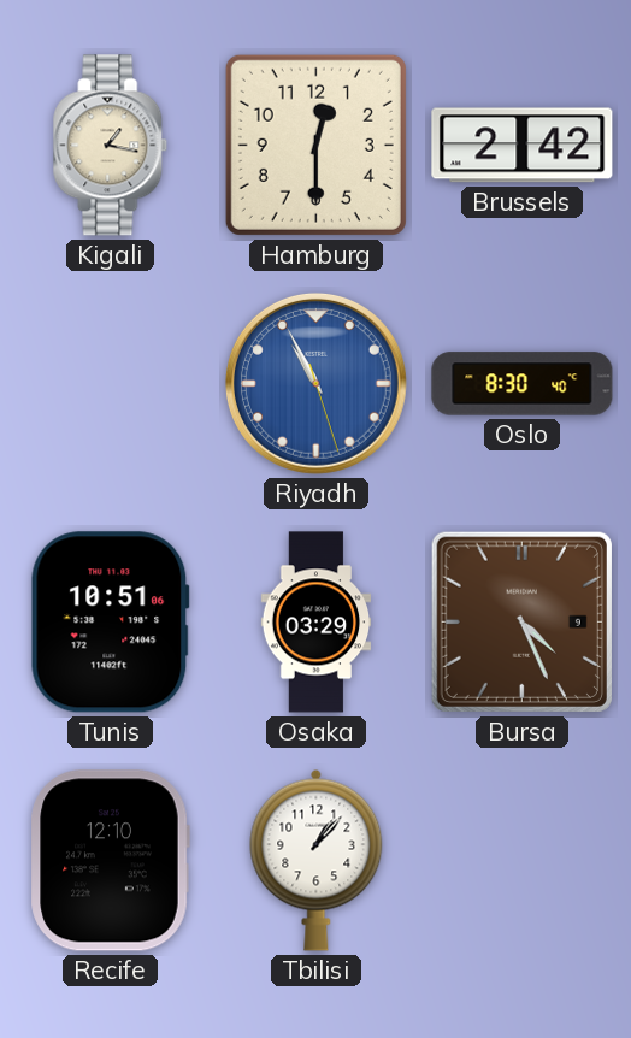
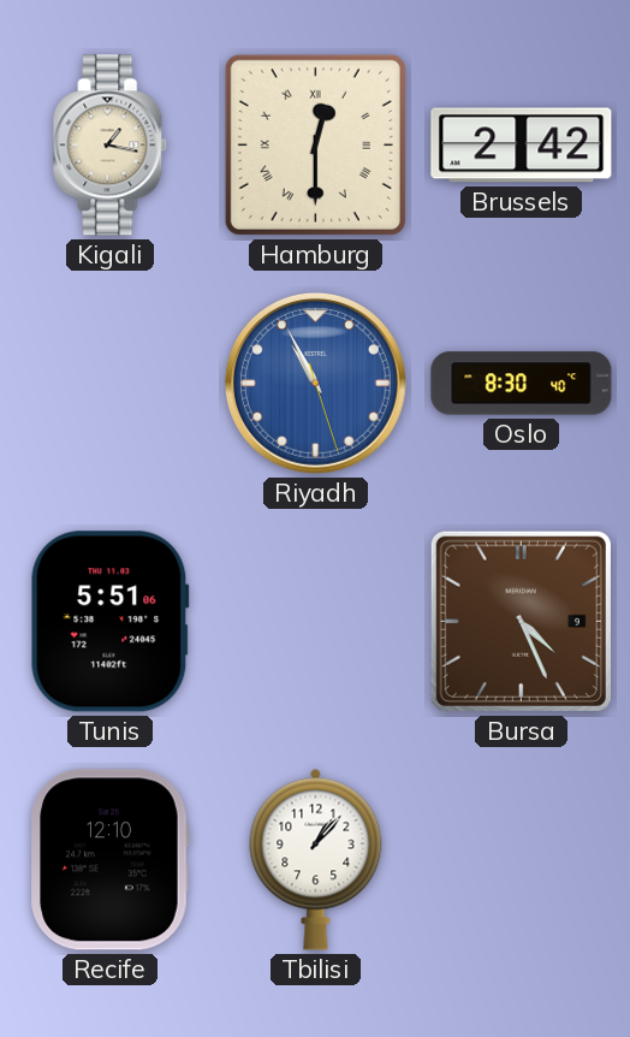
Hamburg numerals: Arabic -> Roman
Tunis: 10:51 -> 5:51
Osaka: 03:29 -> none
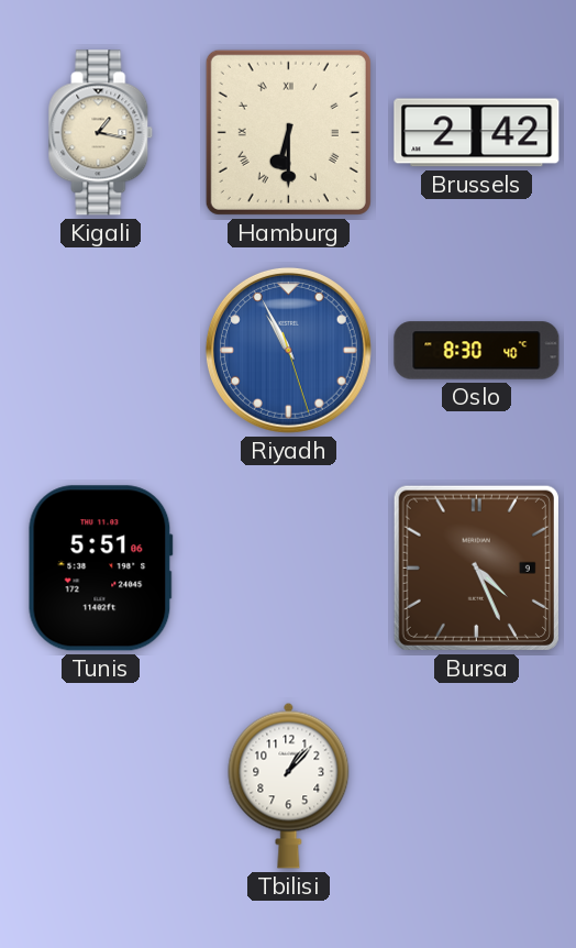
Hamburg: 12:30 -> 6:30
Recife: 12:10 -> none
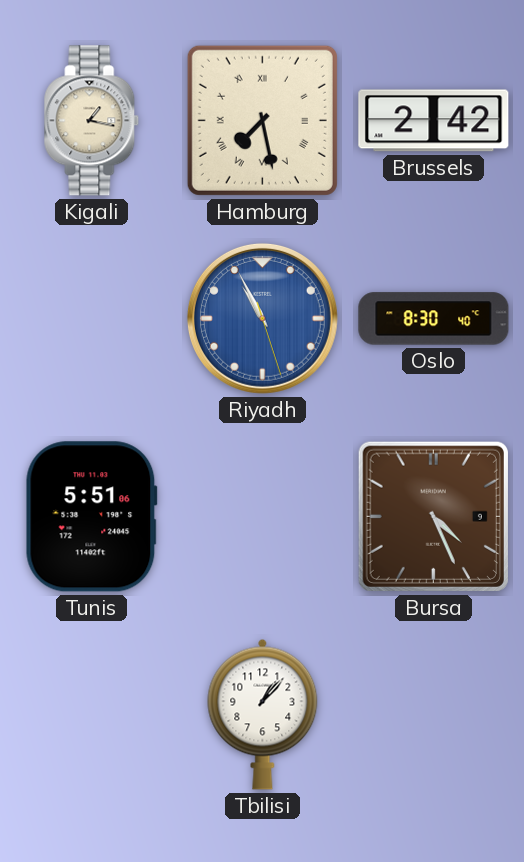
Hamburg: 6:30 -> 7:28
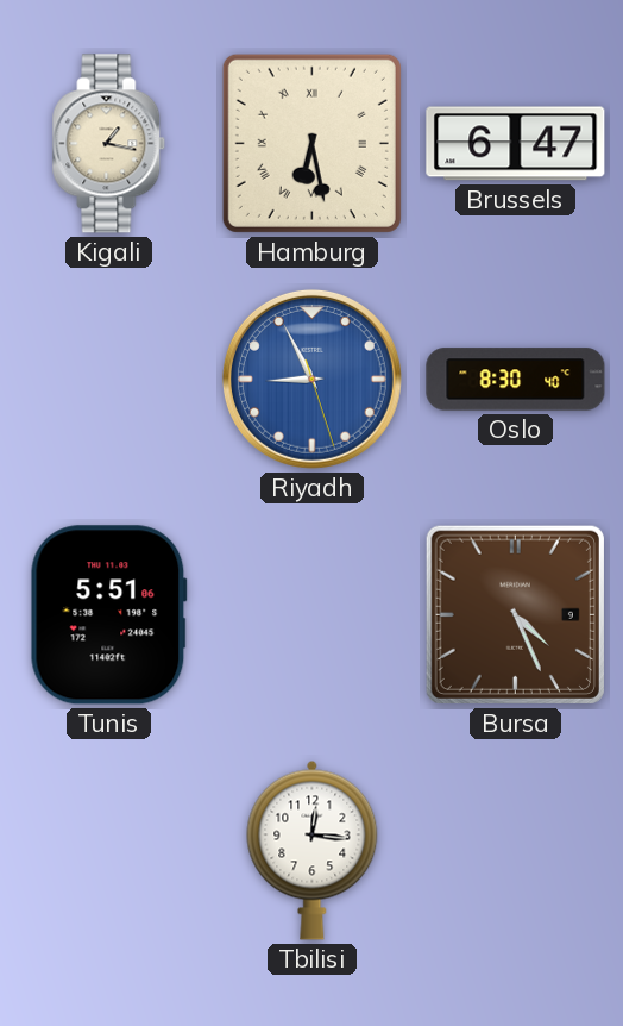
Hamburg: 7:28 -> 6:28
Brussels: 2:42 -> 6:47
Riyadh: 10:55 -> 8:55
Tbilisi: 1:07 -> 12:16
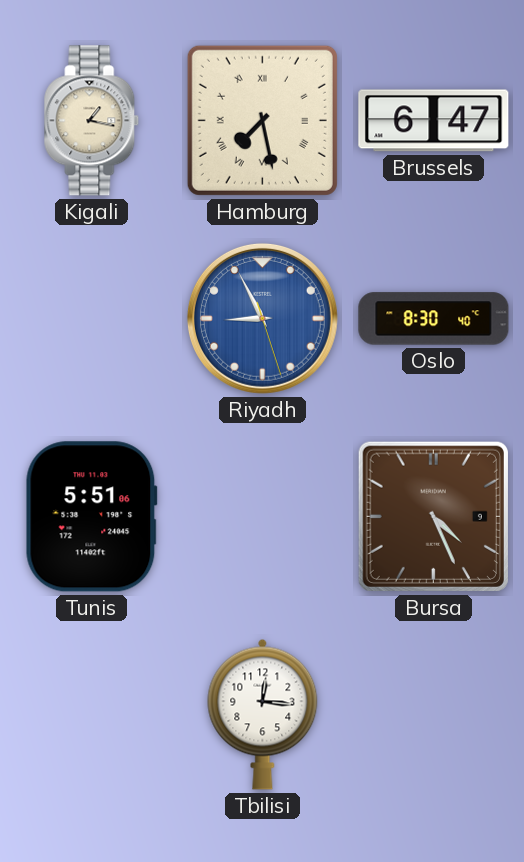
Hamburg: 6:28 -> 7:28
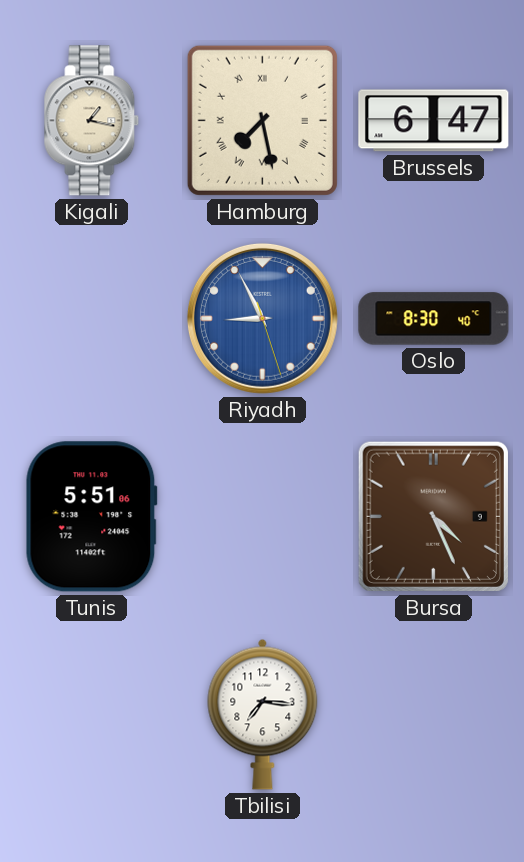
Tbilisi: 12:16 -> 7:16
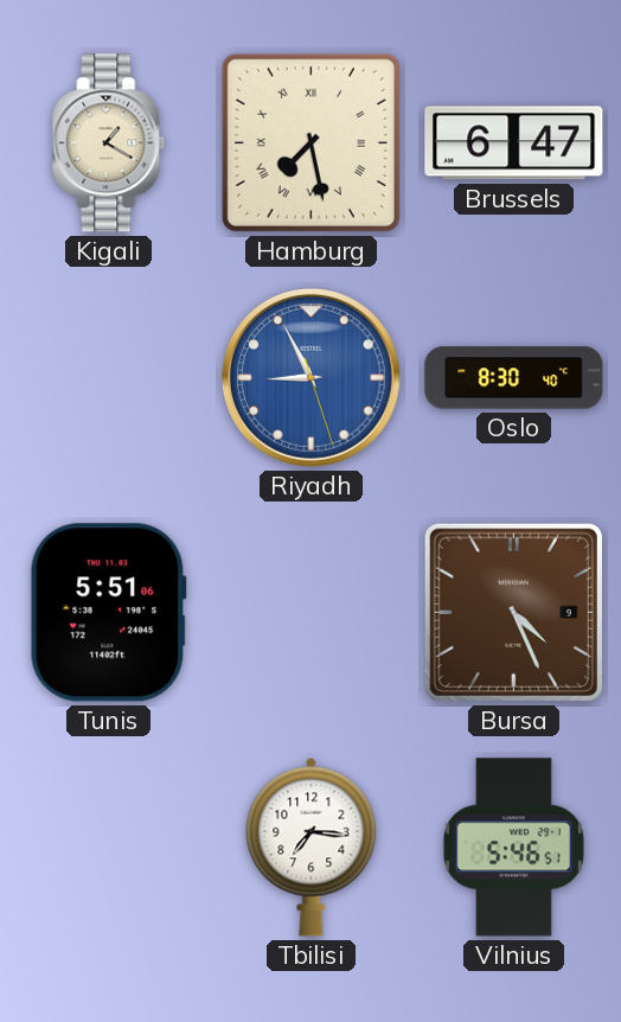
Kigali: 1:17 -> 1:20
Vilnius: none -> 5:46
